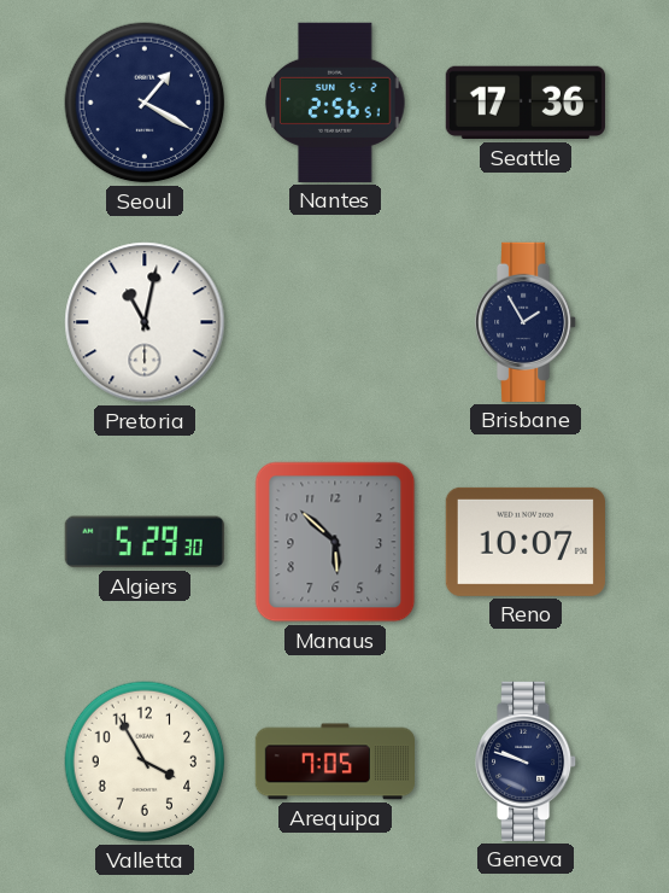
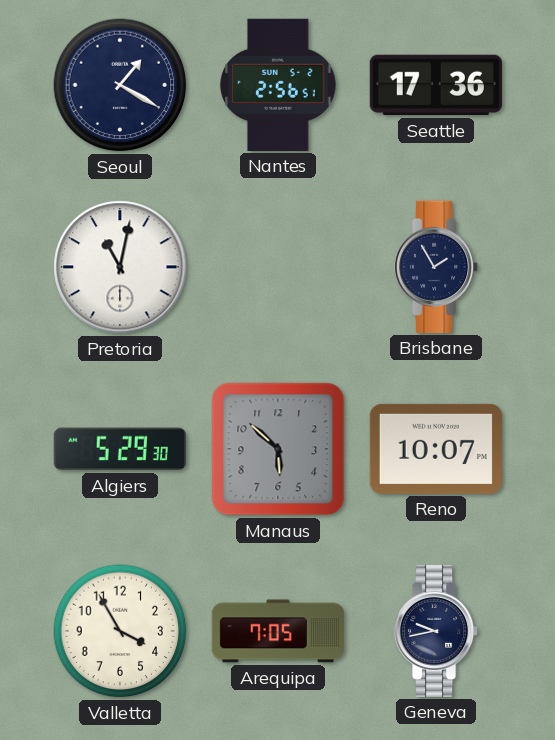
Geneva: 9:48 -> 9:43
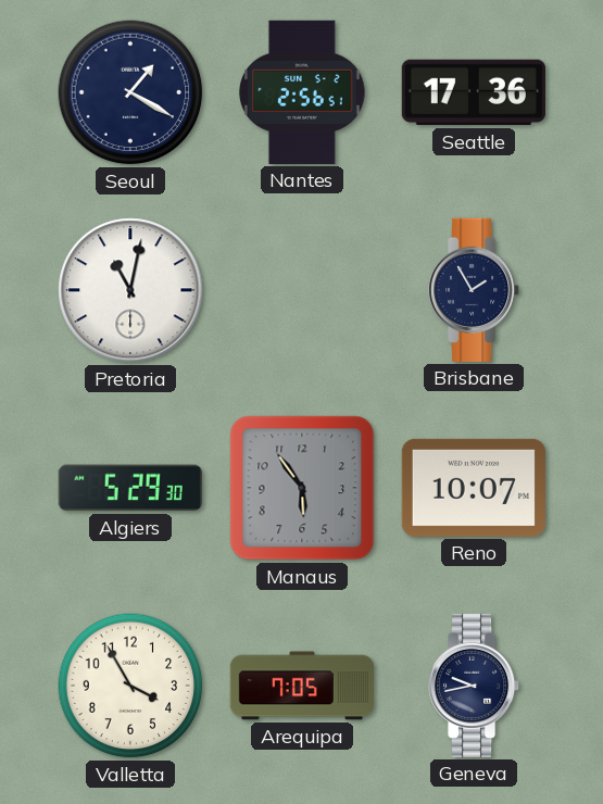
Manaus: 5:52 -> 5:54
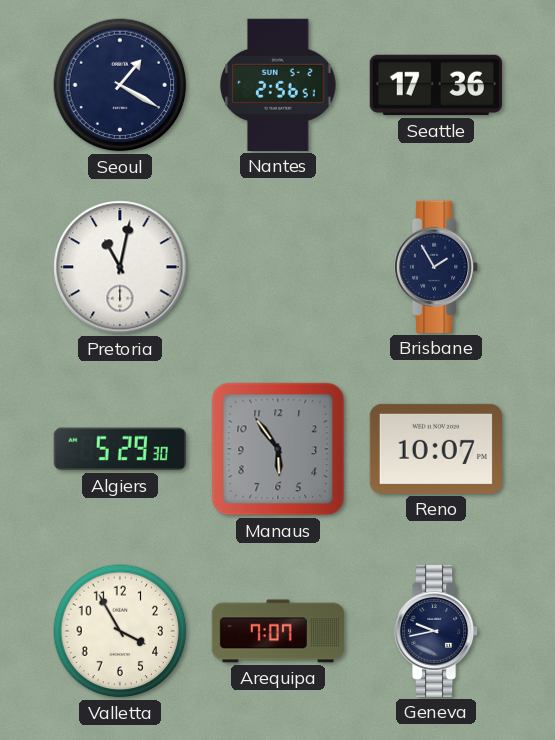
Arequipa: 7:05 -> 7:07
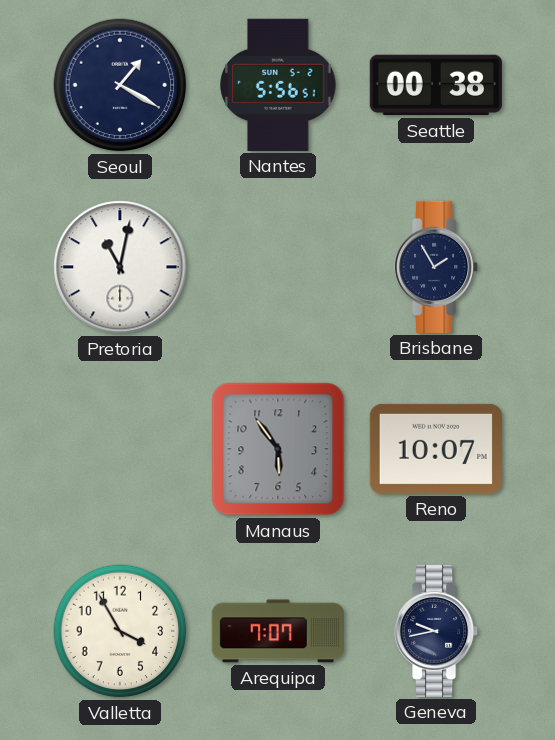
Nantes: 2:56 -> 5:56
Seattle: 17:36 -> 00:38
Algiers: 5:29 -> none
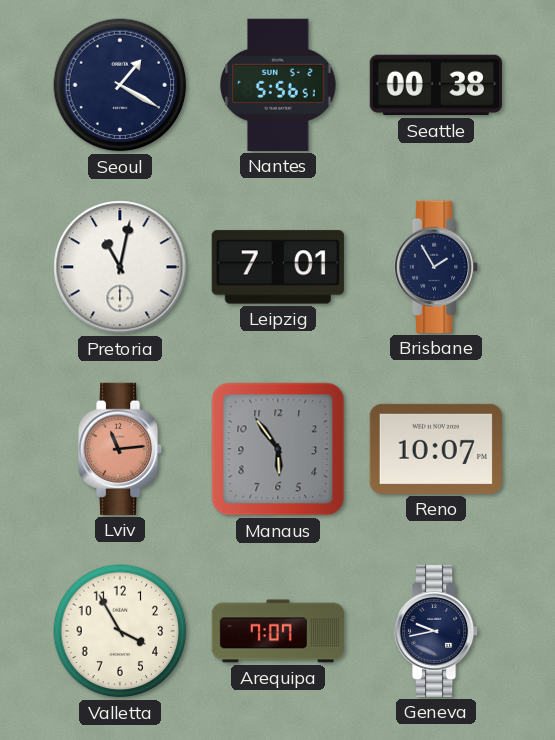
Leipzig: none -> 7:01
Lviv: none -> 11:14
